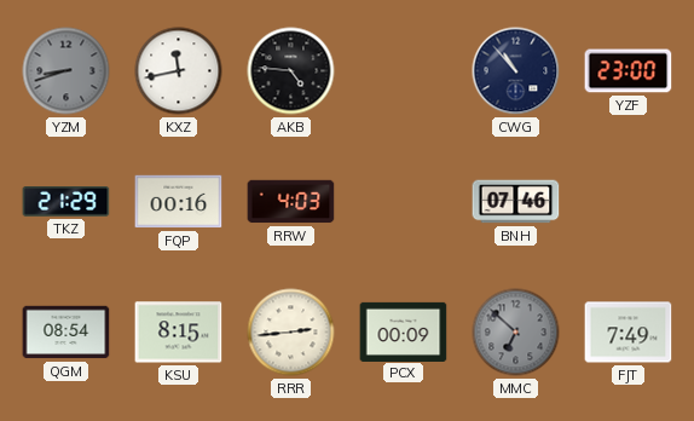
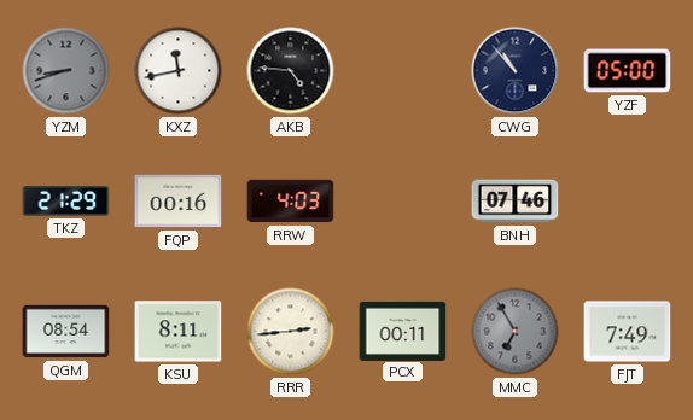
YZF: 23:00 -> 05:00
KSU: 8:15 -> 8:11
PCX: 00:09 -> 00:11
MMC: 6:52 -> 6:55
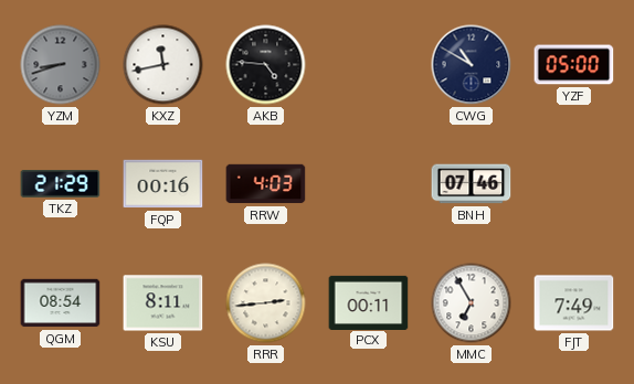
CWG: 10:53 -> 10:50
MMC dial: grey -> white
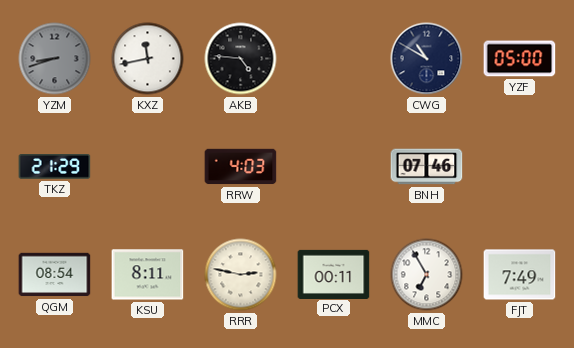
FQP: 00:16 -> none
RRR: 2:44 -> 2:47
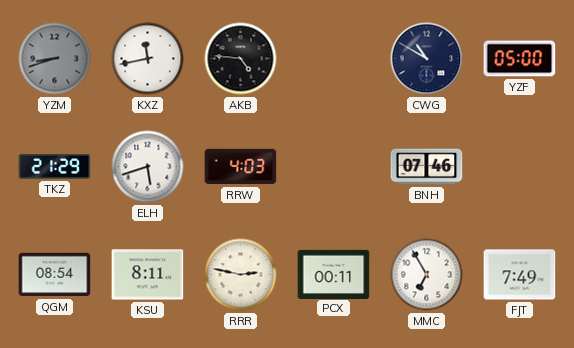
ELH: none -> 5:42
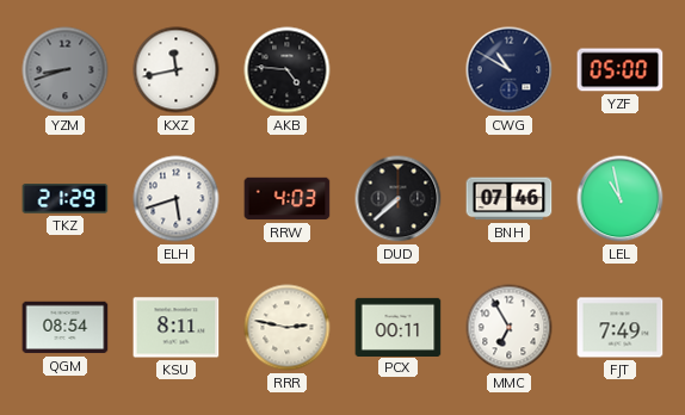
DUD: none -> 7:38
LEL: none -> 10:58
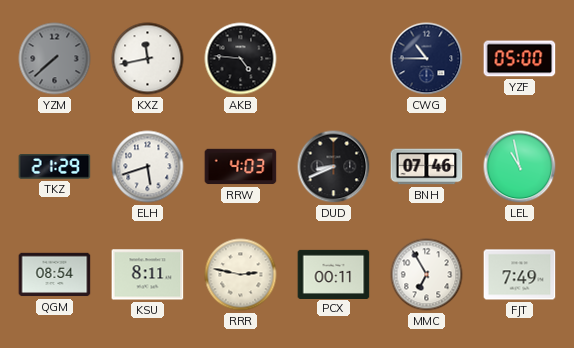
YZM: 8:42 -> 7:38
CWG: 10:50 -> 10:45
DUD: 7:38 -> 8:41
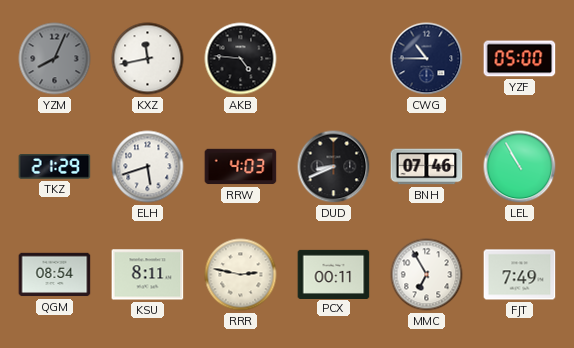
YZM: 7:38 -> 8:04
LEL: 10:58 -> 10:55
